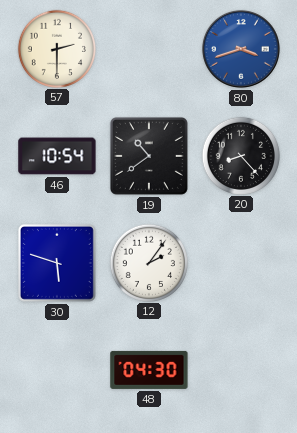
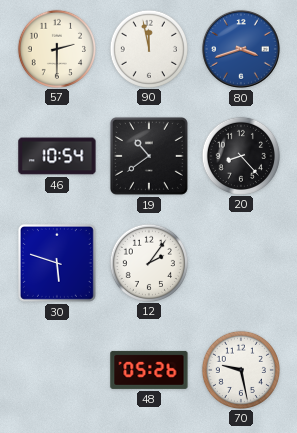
90: none -> 11:58
48: 04:30 -> 05:26
70: none -> 9:28
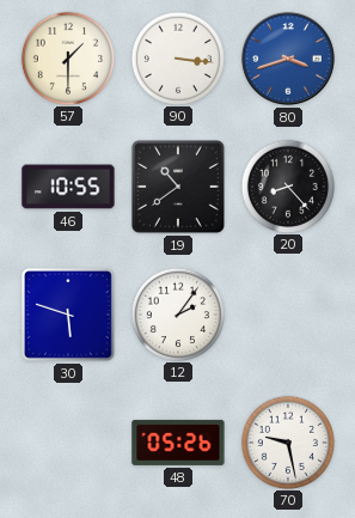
57: 2:30 -> 1:30
90: 11:58 -> 3:16
46: 10:54 -> 10:55
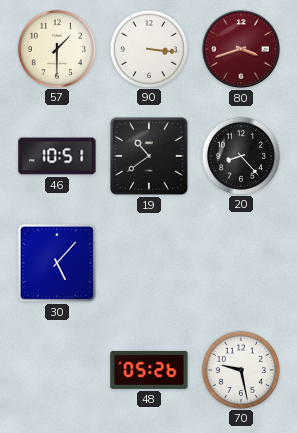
80 dial: blue -> burgundy
46: 10:55 -> 10:51
30: 5:48 -> 5:07
12: 2:06 -> none
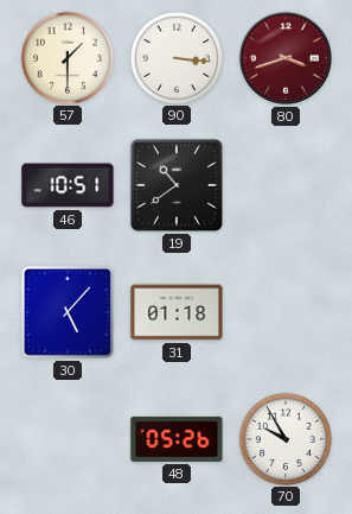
20: 8:23 -> none
31: none -> 01:18
70: 9:28 -> 9:55
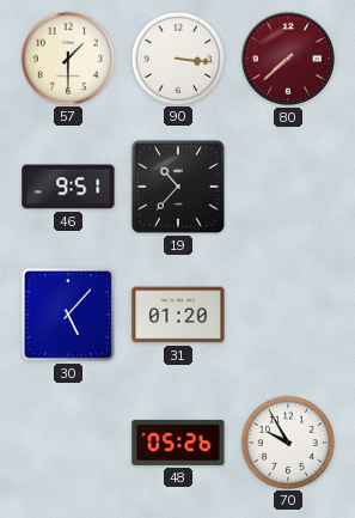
80: 3:42 -> 7:38
46: 10:51 -> 9:51
19: 10:39 -> 10:37
31: 01:18 -> 01:20
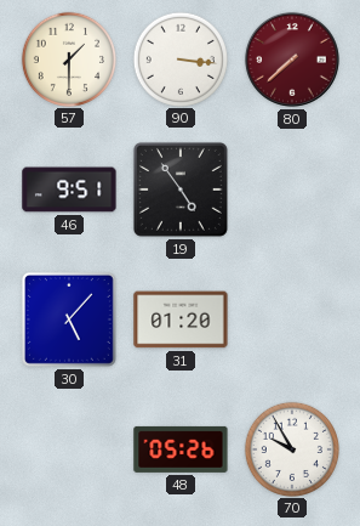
19: 10:37 -> 4:54
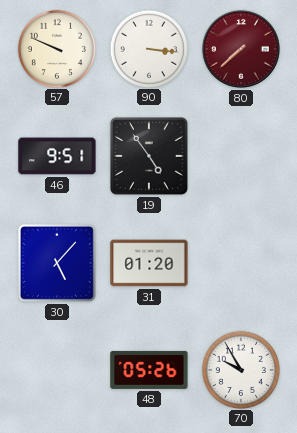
57: 1:30 -> 9:49
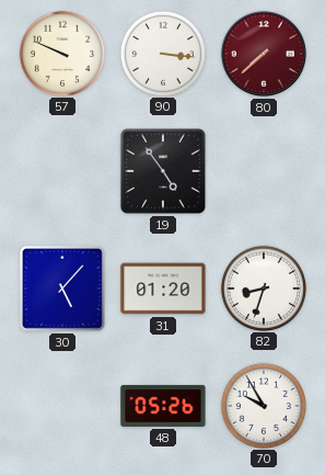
46: 9:51 -> none
82: none -> 8:33
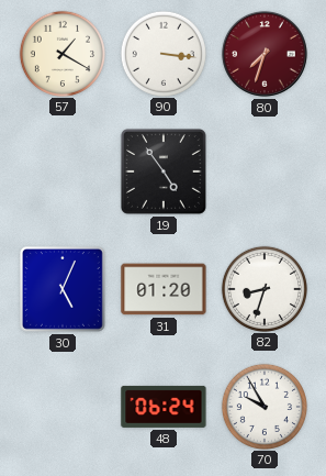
57: 9:49 -> 1:20
80: 7:38 -> 7:33
30: 5:07 -> 5:04
48: 05:26 -> 06:24
